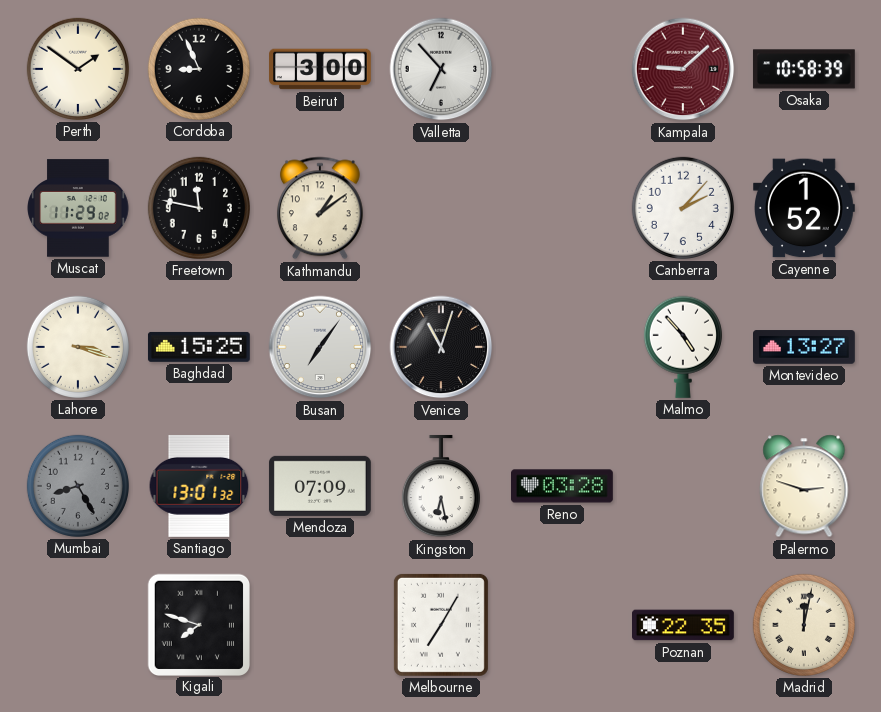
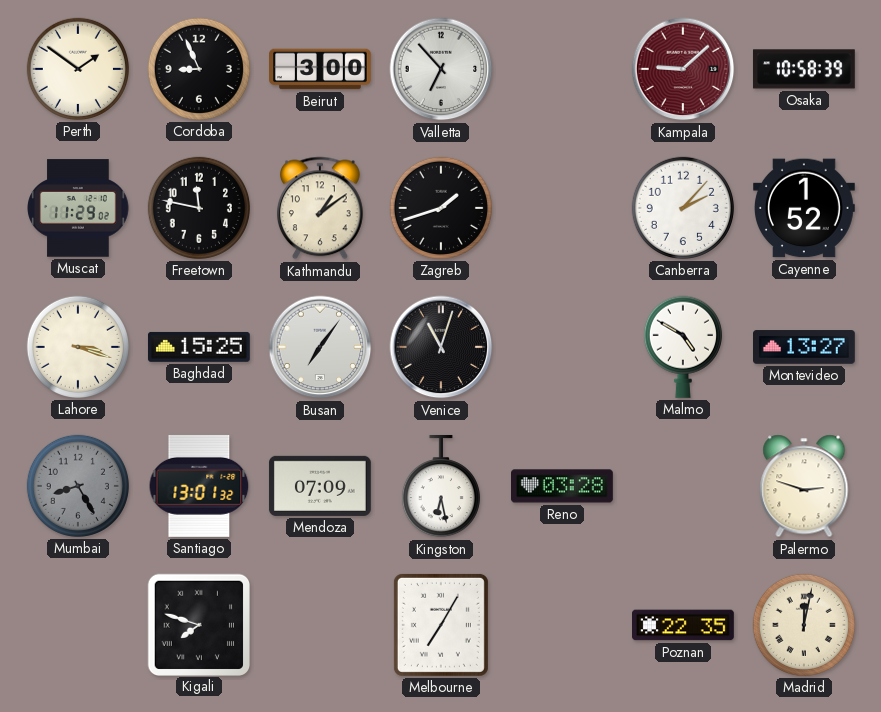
Zagreb: none -> 1:42
Malmo: 4:53 -> 4:50
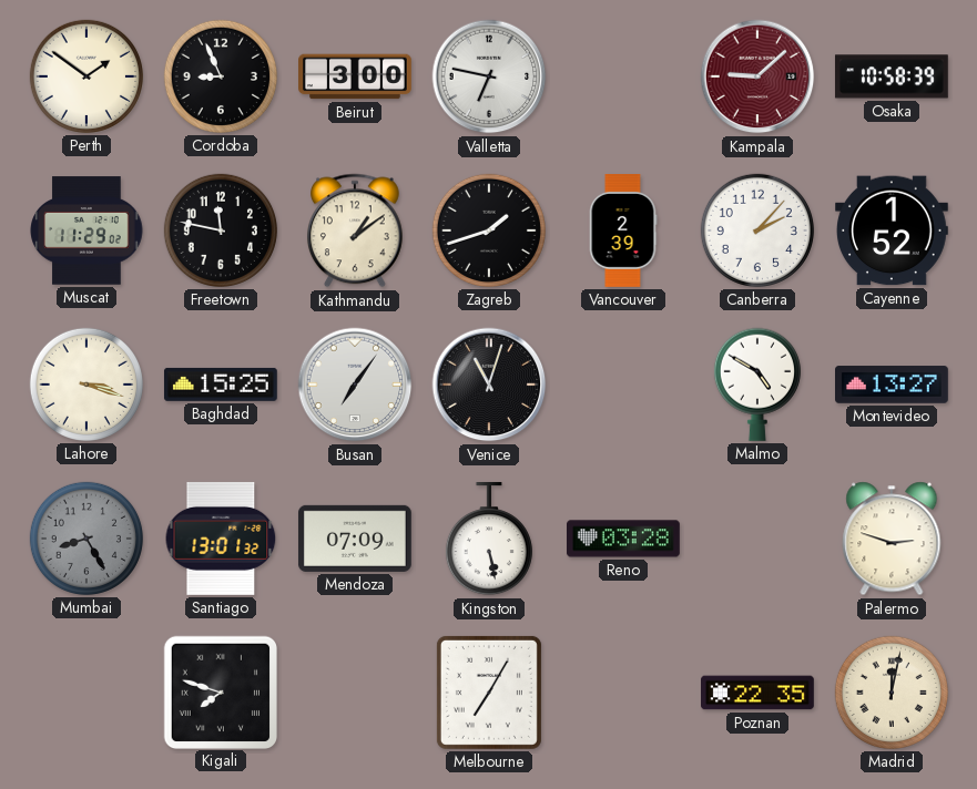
Valletta: 6:53 -> 6:47
Vancouver: none -> 2:39
Kingston: 6:28 -> 5:28
